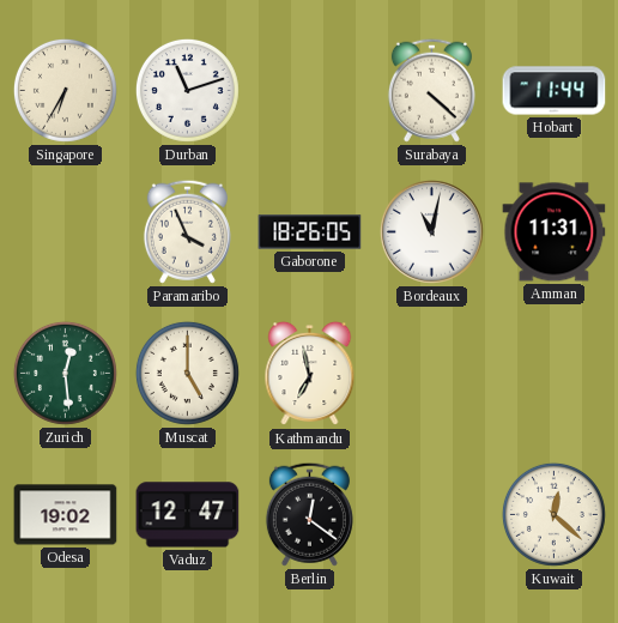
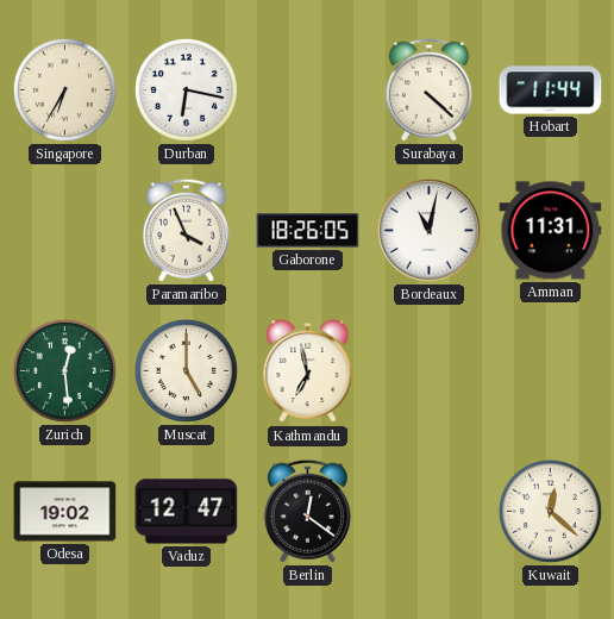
Durban: 11:12 -> 6:17
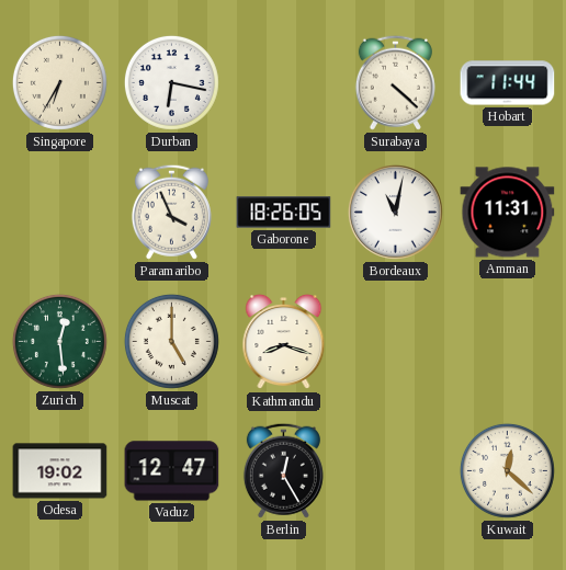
Kathmandu: 6:58 -> 8:18
Berlin: 12:21 -> 12:25
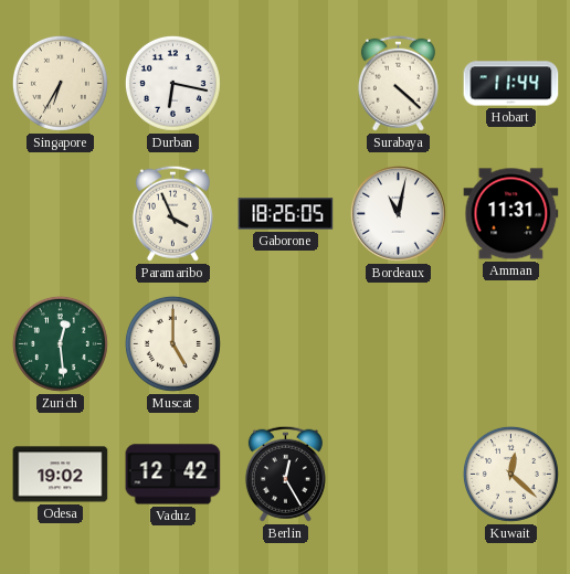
Kathmandu: 8:18 -> none
Vaduz: 12:47 -> 12:42
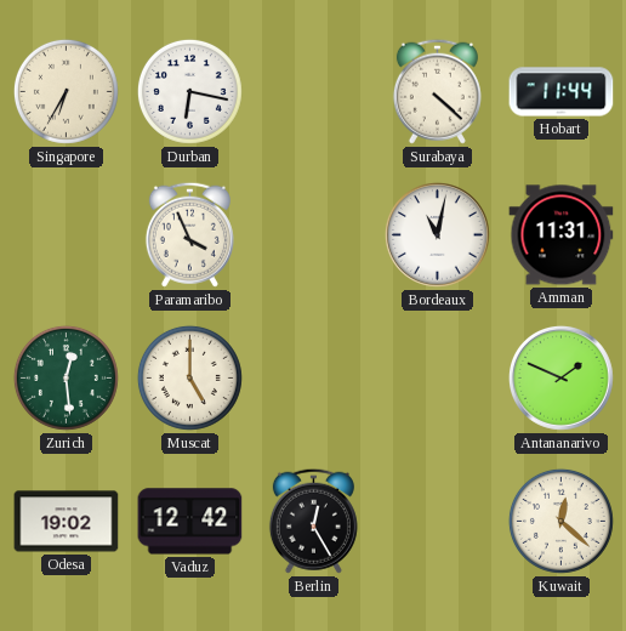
Gaborone: 18:26 -> none
Antananarivo: none -> 1:49
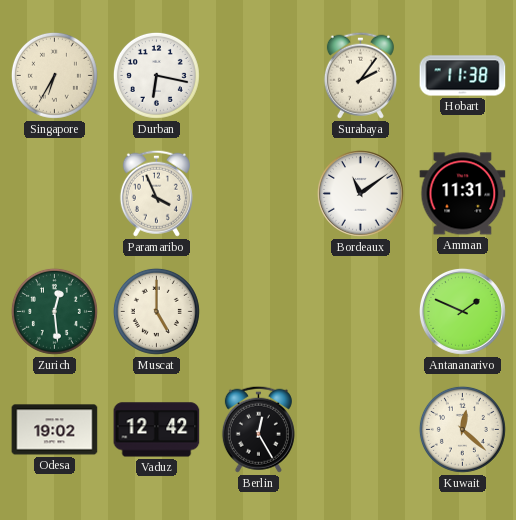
Surabaya: 4:22 -> 2:06
Hobart: 11:44 -> 11:38
Bordeaux: 11:02 -> 11:09
